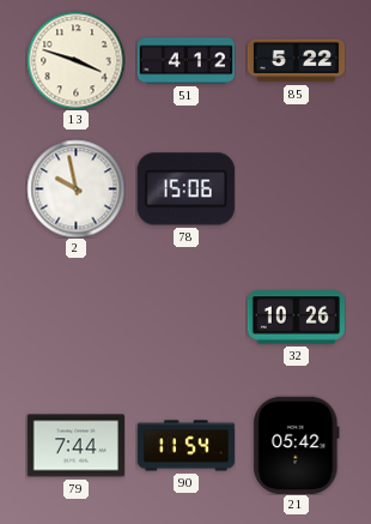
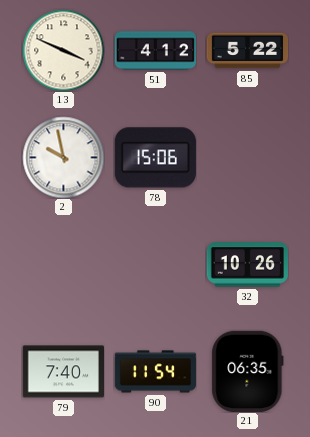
13: 3:48 -> 3:49
79: 7:44 -> 7:40
21: 05:42 -> 06:35
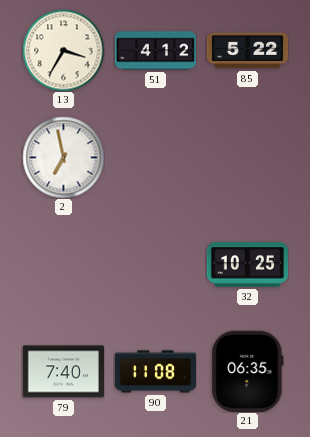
13: 3:49 -> 3:35
2: 9:58 -> 6:58
78: 15:06 -> none
32: 10:26 -> 10:25
90: 11:54 -> 11:08
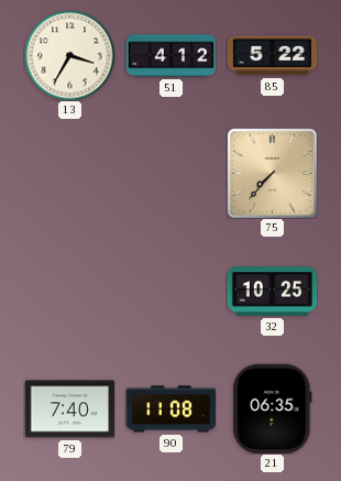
2: 6:58 -> none
75: none -> 7:37
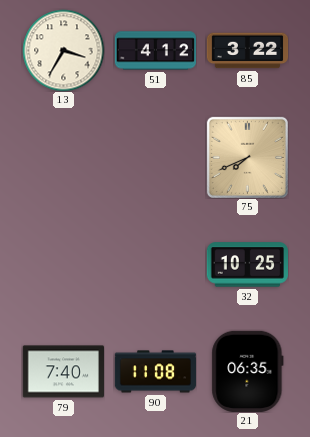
85: 5:22 -> 3:22
75: 7:37 -> 7:41
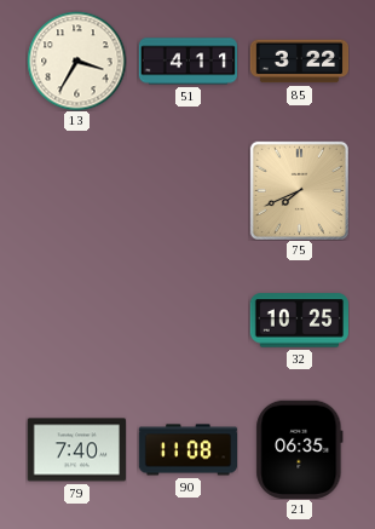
51: 4:12 -> 4:11
